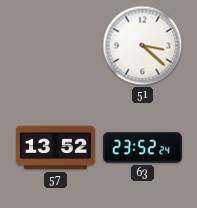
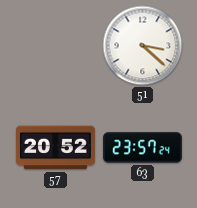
57: 13:52 -> 20:52
63: 23:52 -> 23:57
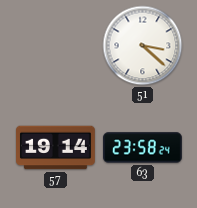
57: 20:52 -> 19:14
63: 23:57 -> 23:58
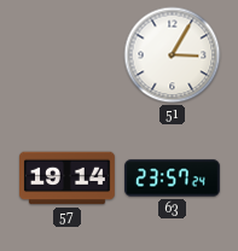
51: 3:22 -> 3:05
63: 23:58 -> 23:57
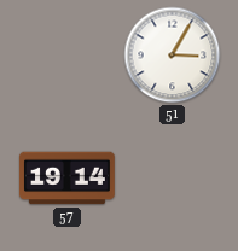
63: 23:57 -> none
